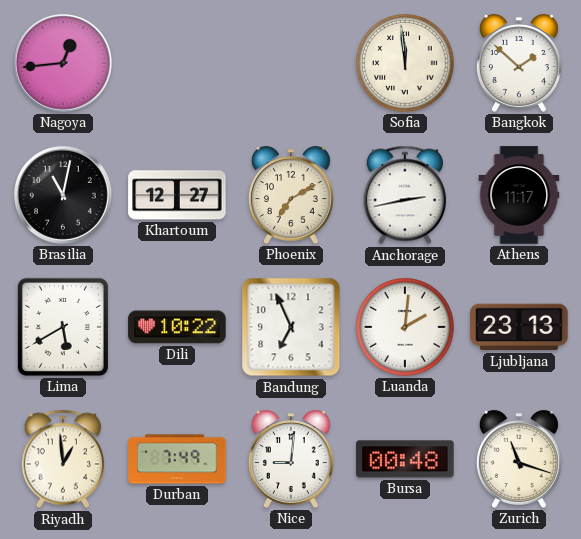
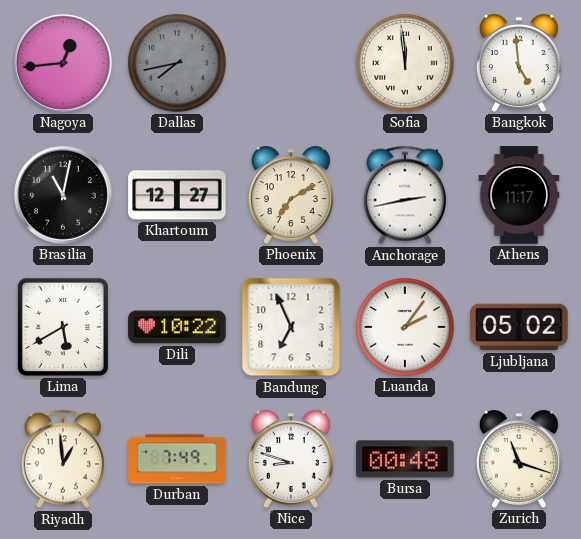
Dallas: none -> 7:43
Bangkok: 1:52 -> 4:59
Luanda: 2:01 -> 2:06
Ljubljana: 23:13 -> 05:02
Nice: 9:01 -> 8:48
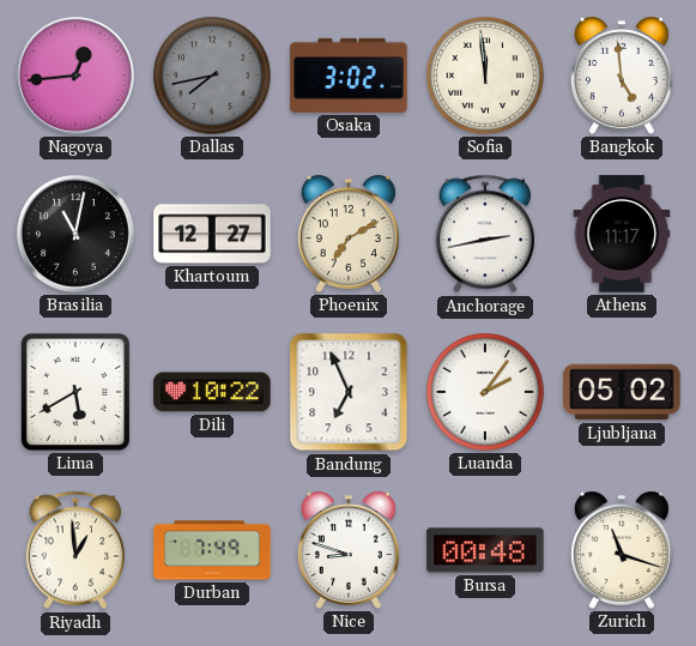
Osaka: none -> 3:02
